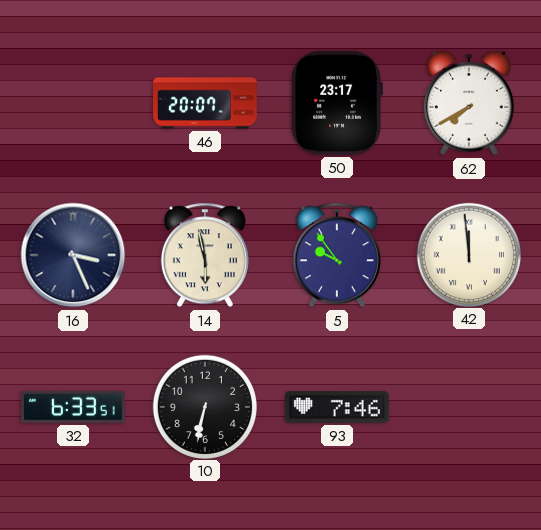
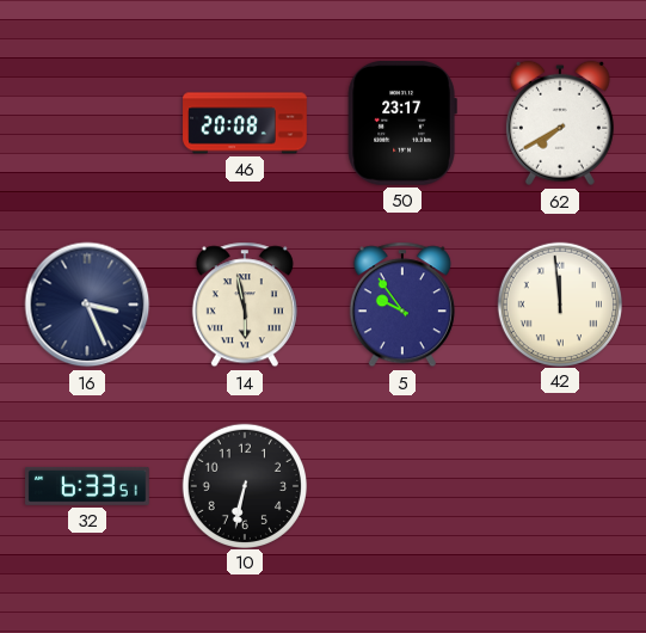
46: 20:07 -> 20:08
93: 7:46 -> none
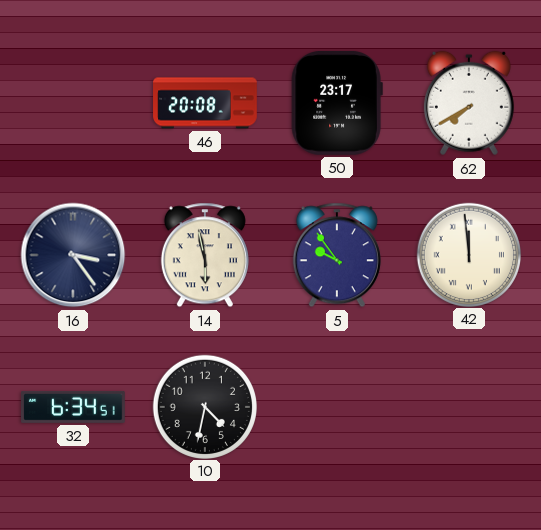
16: 3:26 -> 3:24
32: 6:33 -> 6:34
10: 6:32 -> 4:32
